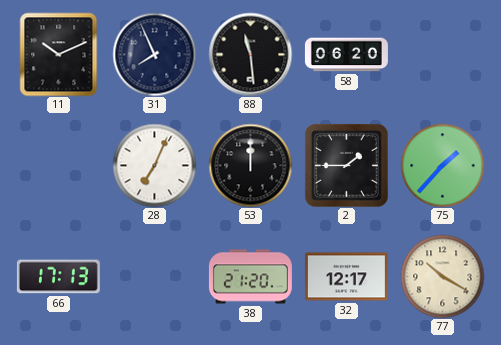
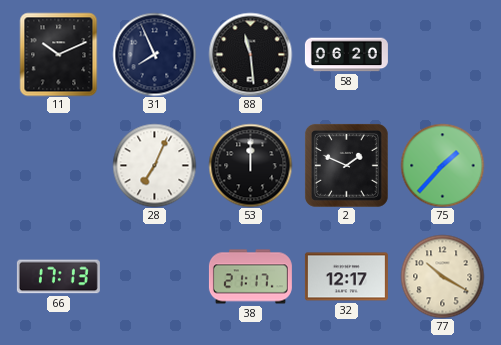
2: 1:45 -> 1:49
38: 21:20 -> 21:17
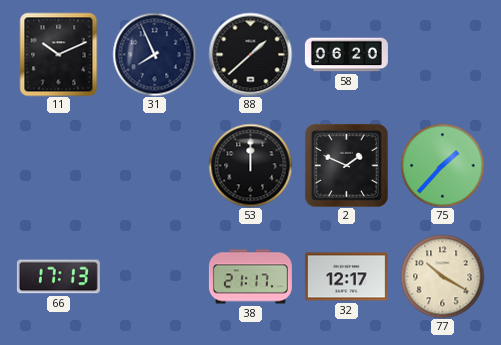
88: 11:29 -> 1:38
28: 7:04 -> none
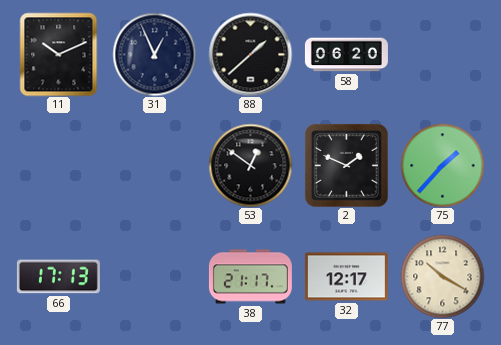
31: 7:56 -> 12:56
53: 12:00 -> 12:51
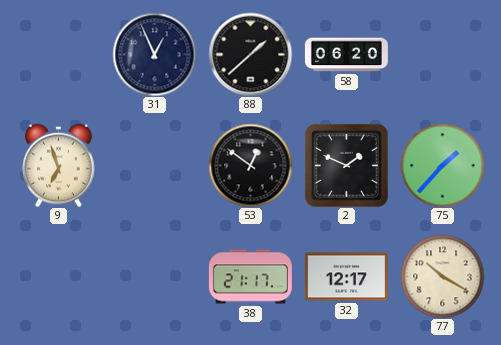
11: 10:11 -> none
9: none -> 6:57
66: 17:13 -> none
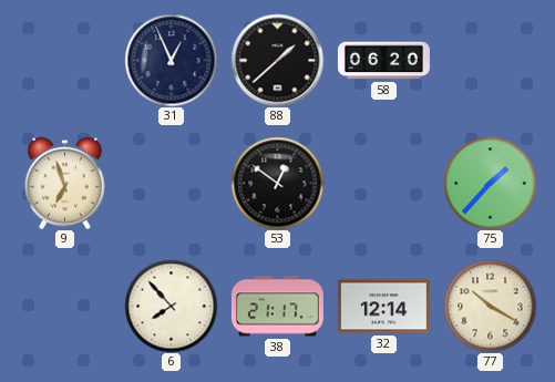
2: 1:49 -> none
6: none -> 7:53
32: 12:17 -> 12:14
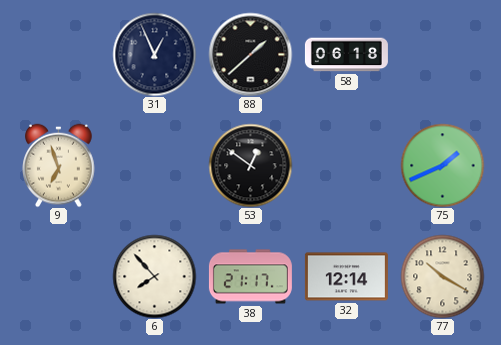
58: 06:20 -> 06:18
75: 1:37 -> 1:41
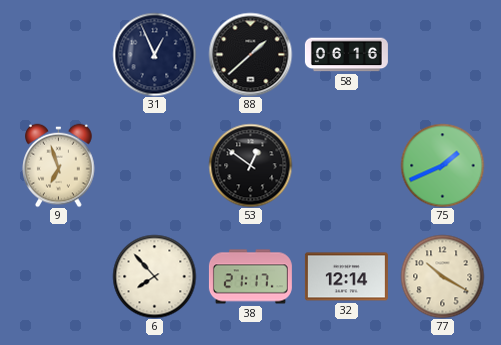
58: 06:18 -> 06:16
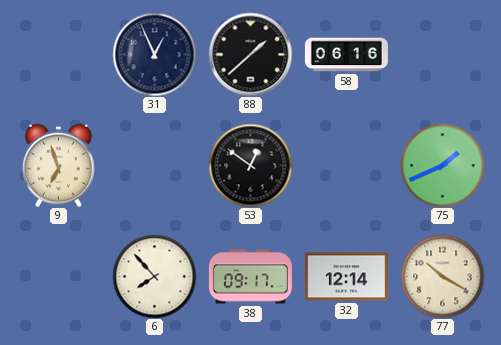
38: 21:17 -> 09:17
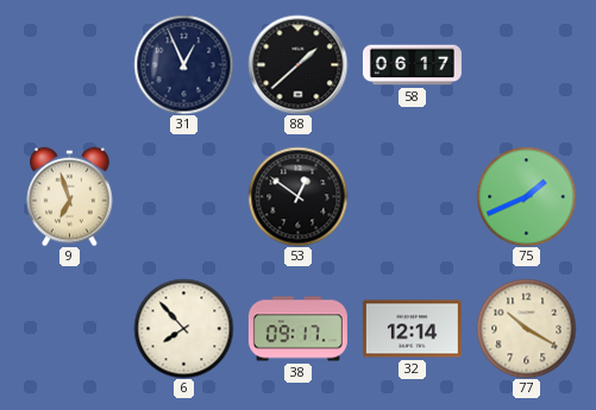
58: 06:16 -> 06:17
